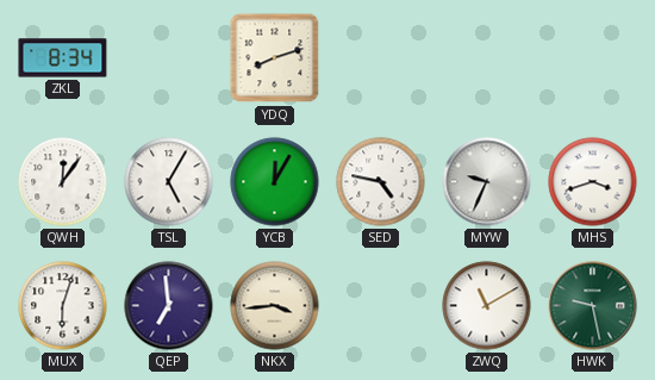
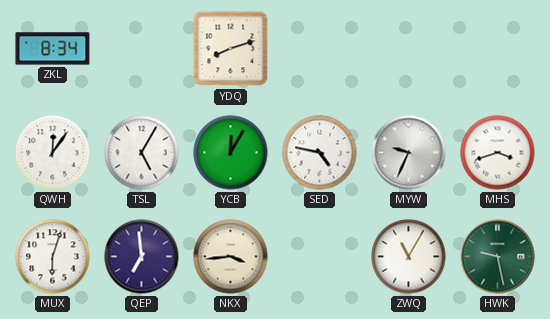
ZWQ: 11:10 -> 11:05
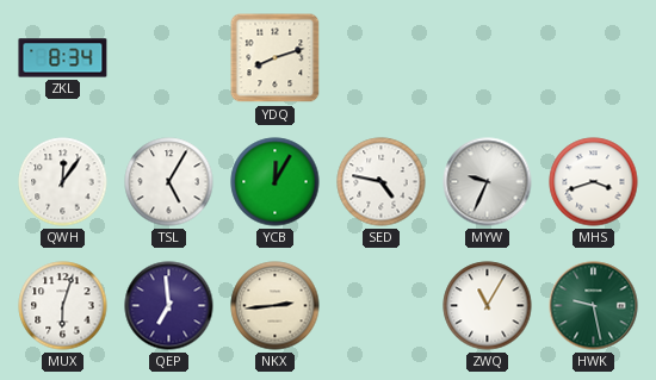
NKX: 3:44 -> 2:44
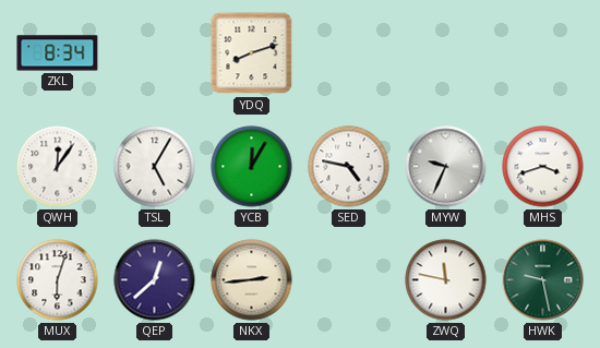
QEP: 6:59 -> 12:38
ZWQ: 11:05 -> 11:47
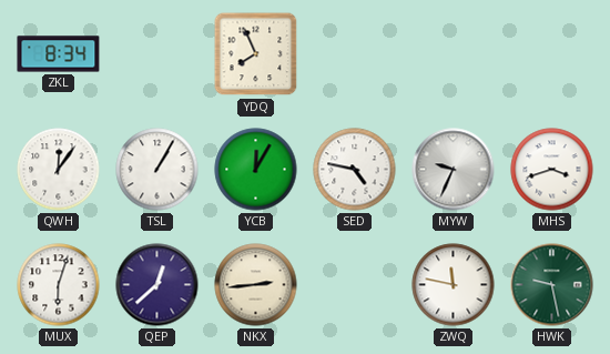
YDQ: 8:12 -> 7:56
TSL: 5:05 -> 1:05
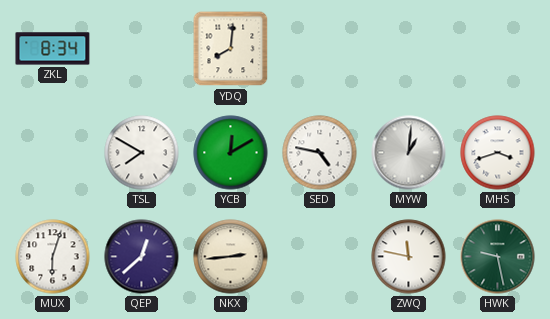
YDQ: 7:56 -> 8:01
QWH: 12:06 -> none
TSL: 1:05 -> 7:50
YCB: 12:05 -> 12:10
MYW: 9:34 -> 1:01
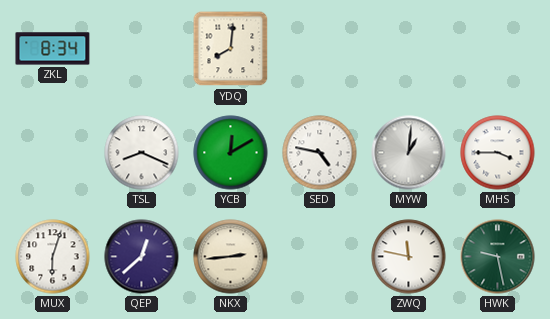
TSL: 7:50 -> 8:19
MHS: 3:42 -> 3:45
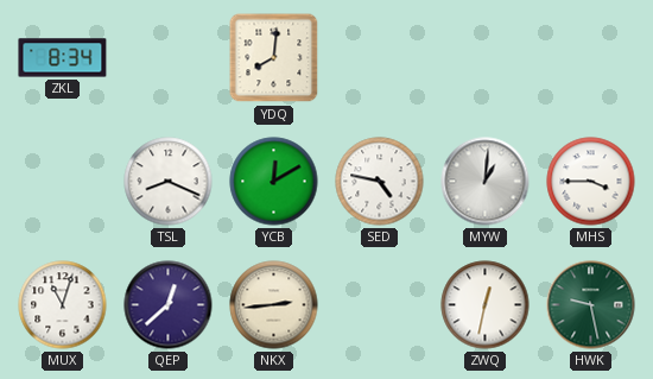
MUX: 6:03 -> 11:03
ZWQ: 11:47 -> 12:32
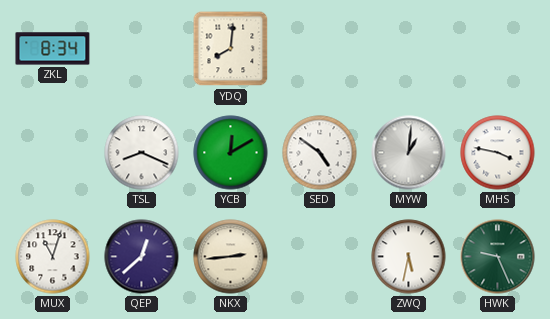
SED: 4:47 -> 4:51
MHS: 3:45 -> 3:47
ZWQ: 12:32 -> 5:32
HWK: 9:28 -> 9:26
